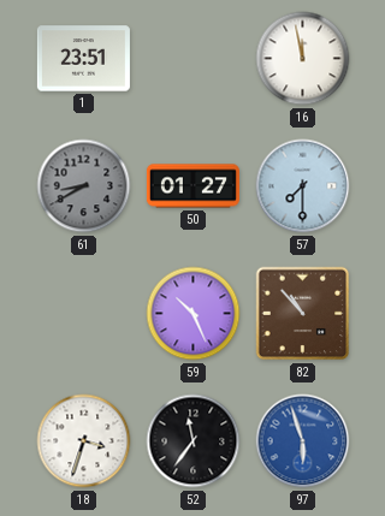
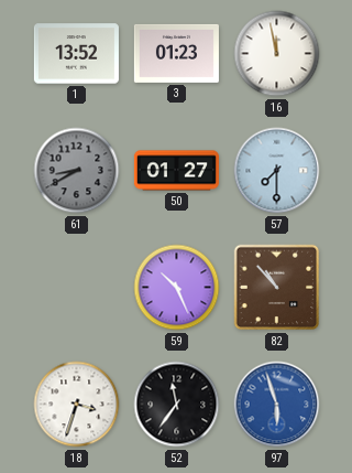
1: 23:51 -> 13:52
3: none -> 01:23
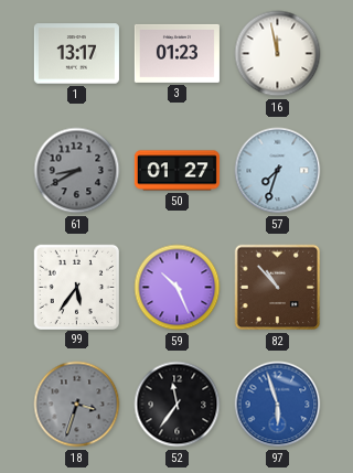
1: 13:52 -> 13:17
57: 7:30 -> 7:33
99: none -> 5:36
18 dial: white -> grey
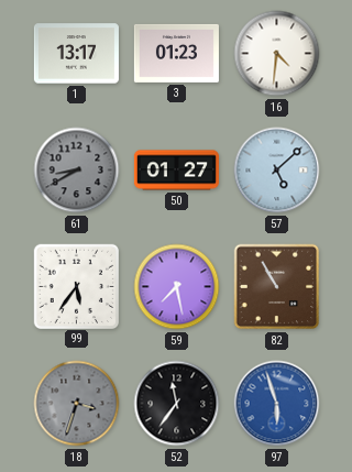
16: 11:58 -> 4:31
57: 7:33 -> 5:08
59: 10:26 -> 7:28
82: 10:53 -> 10:55
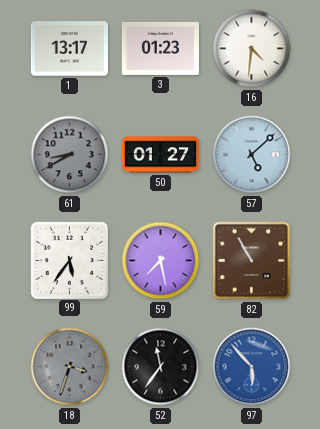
97: 5:57 -> 5:53
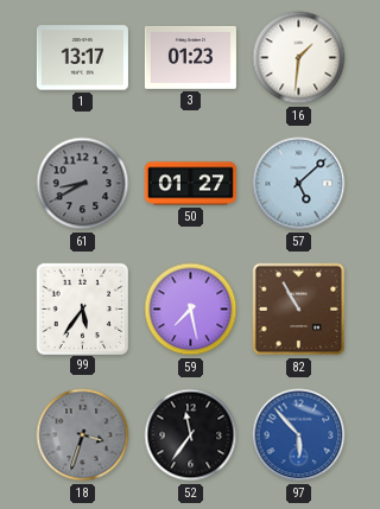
16: 4:31 -> 1:31
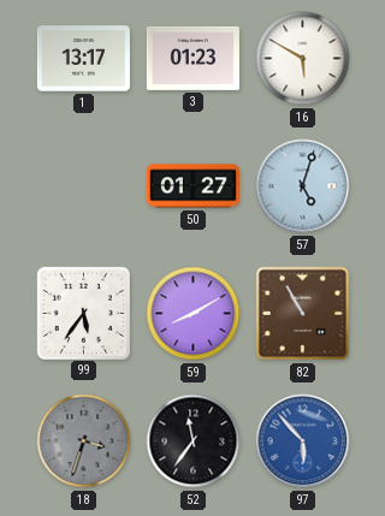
16: 1:31 -> 5:50
61: 8:40 -> none
57: 5:08 -> 5:03
59: 7:28 -> 8:10
